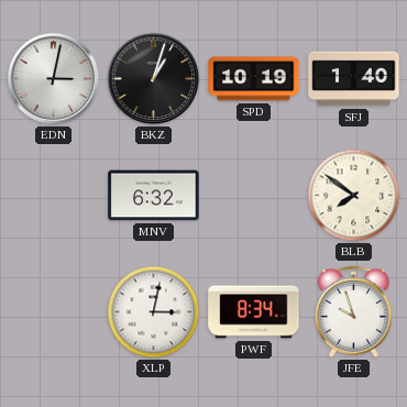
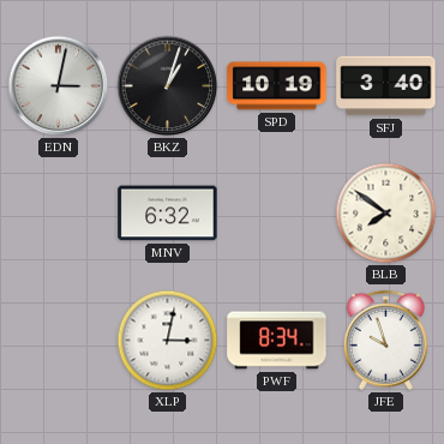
SFJ: 1:40 -> 3:40
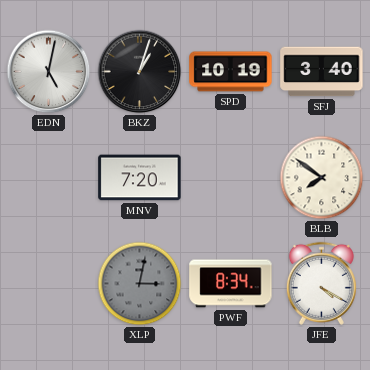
EDN: 3:02 -> 5:02
MNV: 6:32 -> 7:20
XLP dial: white -> grey
JFE: 9:57 -> 4:20
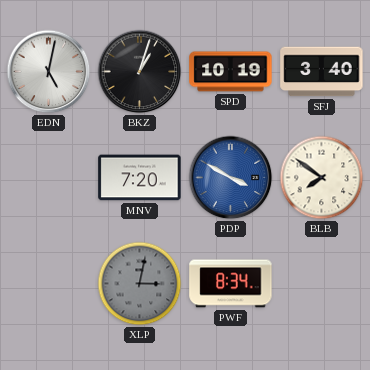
PDP: none -> 3:50
JFE: 4:20 -> none
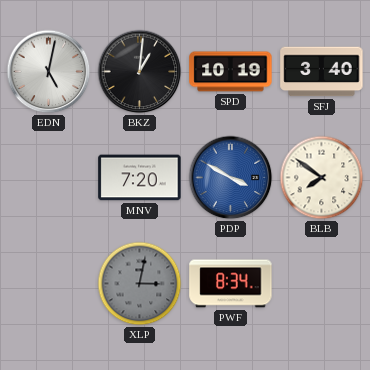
BKZ: 1:03 -> 1:01
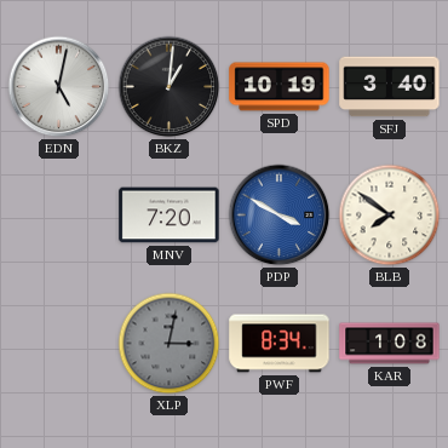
KAR: none -> 1:08
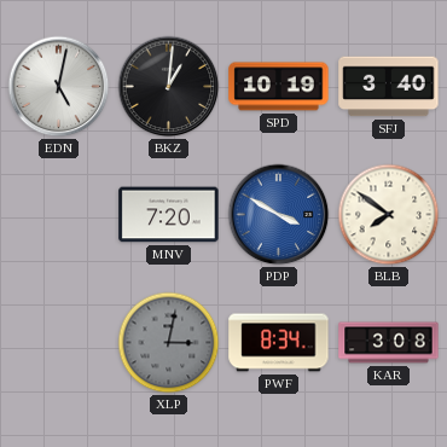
KAR: 1:08 -> 3:08
